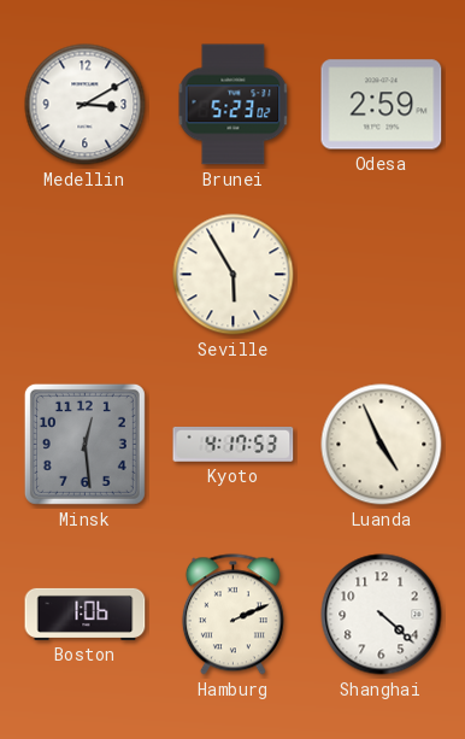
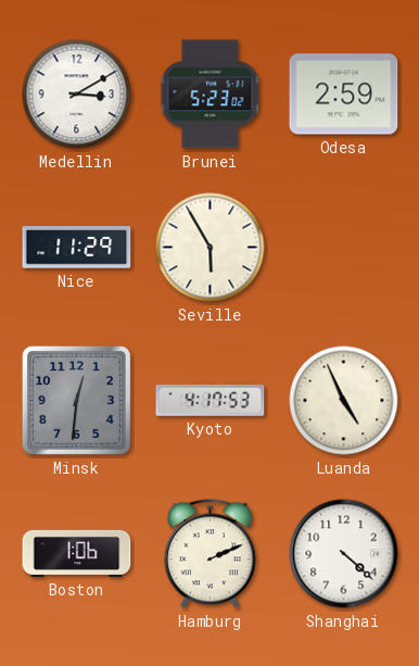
Nice: none -> 11:29
Minsk: 12:29 -> 12:31
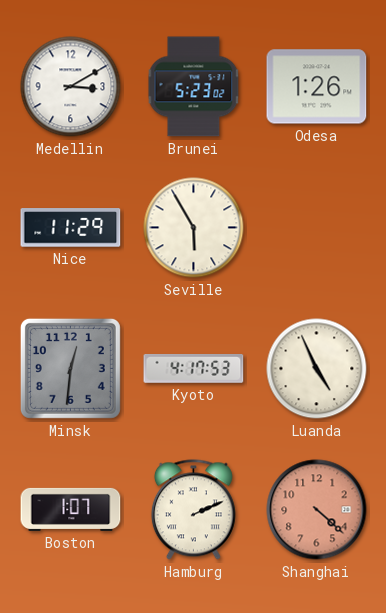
Odesa: 2:59 -> 1:26
Boston: 1:06 -> 1:07
Shanghai dial: white -> salmon
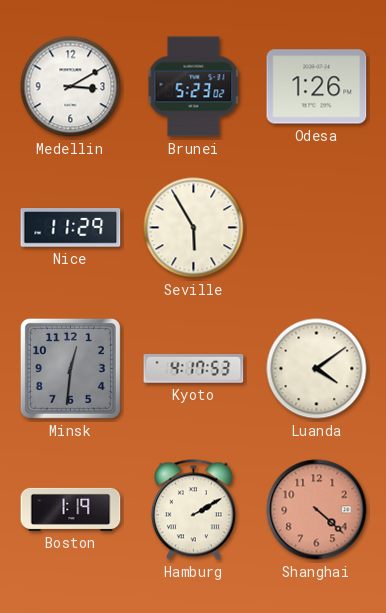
Luanda: 4:56 -> 4:09
Boston: 1:07 -> 1:19
Hamburg: 2:11 -> 2:10
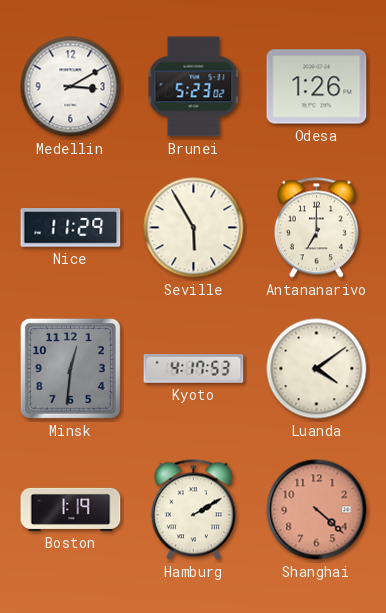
Antananarivo: none -> 7:00
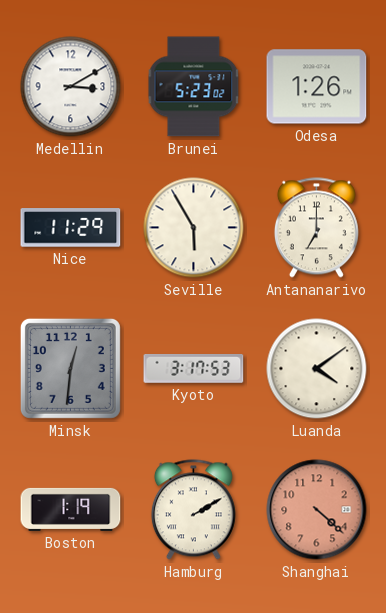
Kyoto: 4:17 -> 3:17
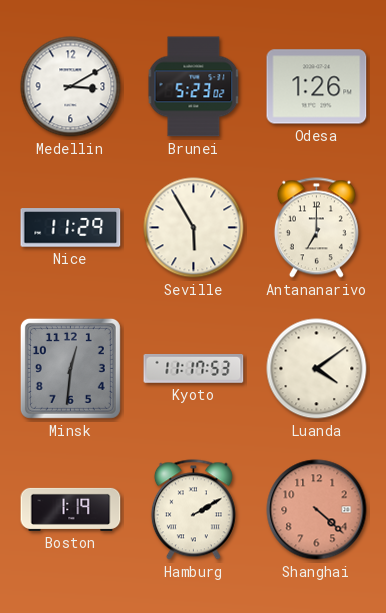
Kyoto: 3:17 -> 11:17
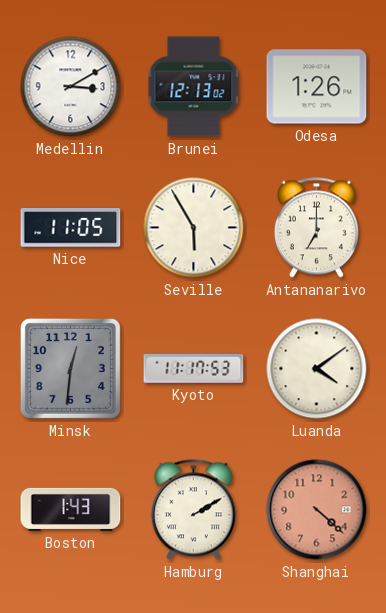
Brunei: 5:23 -> 12:13
Nice: 11:29 -> 11:05
Boston: 1:19 -> 1:43
